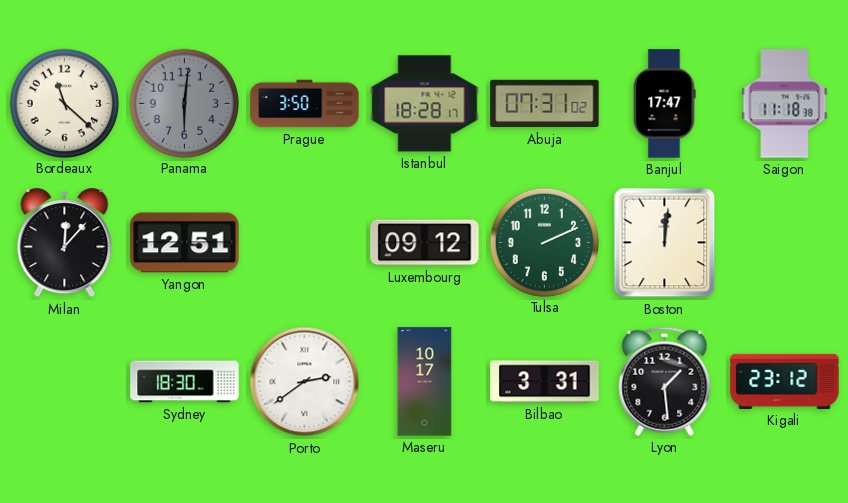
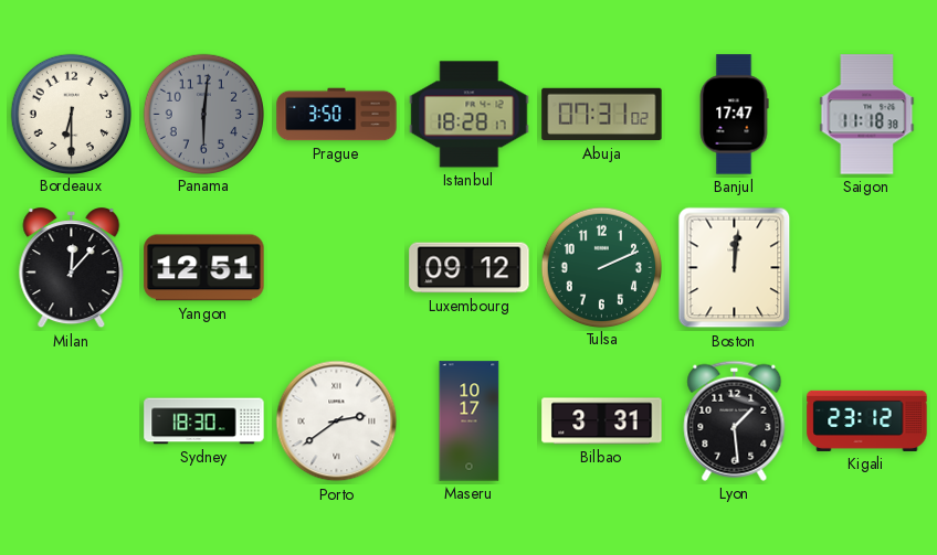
Bordeaux: 11:22 -> 6:30
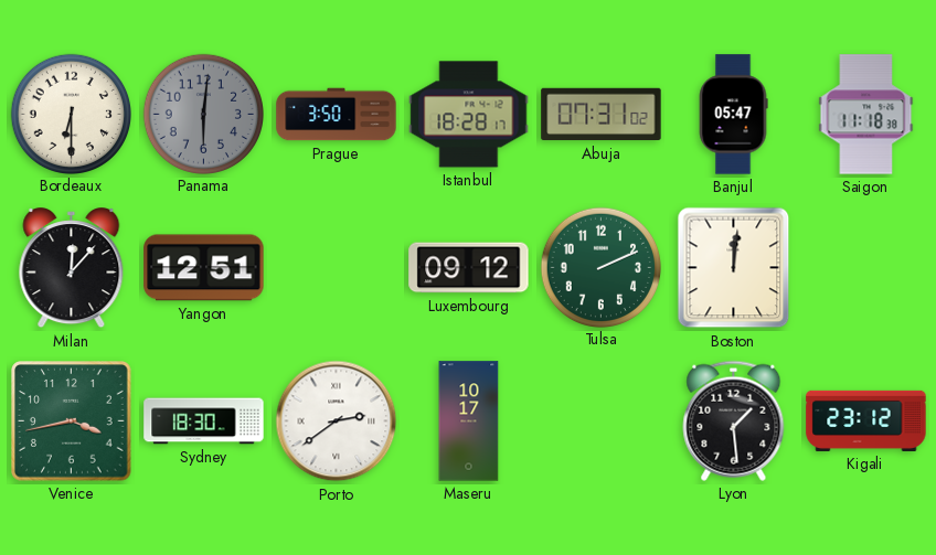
Banjul: 17:47 -> 05:47
Venice: none -> 3:43
Bilbao: 3:31 -> none
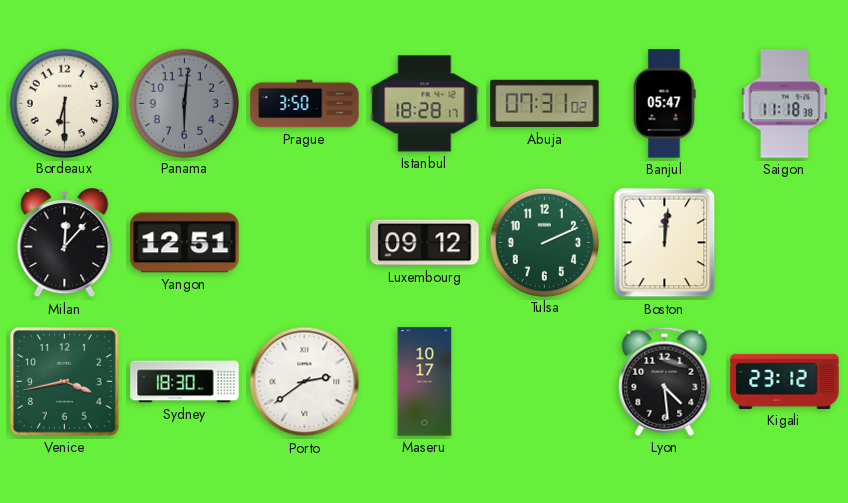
Lyon: 1:29 -> 4:29
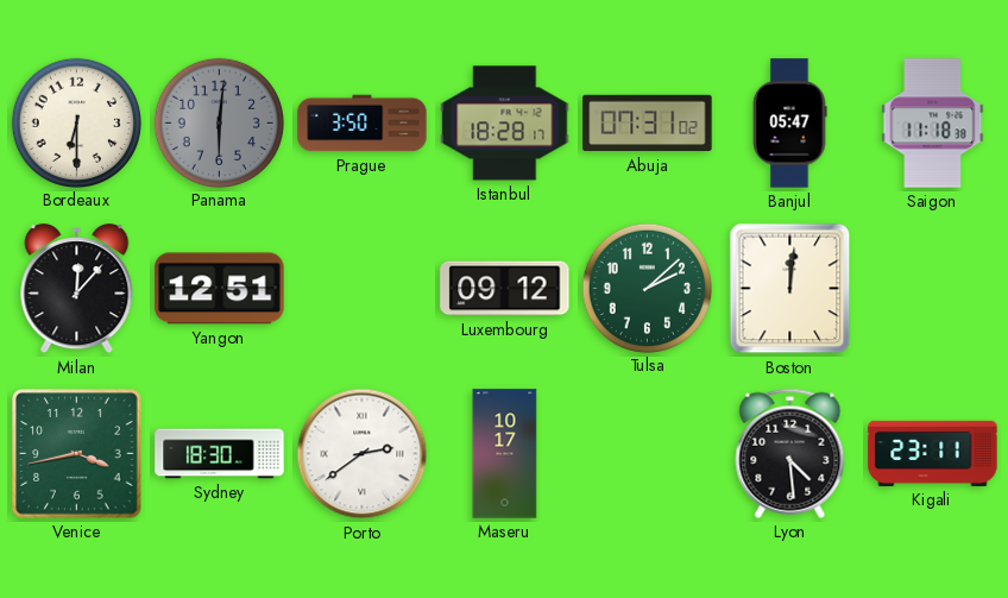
Tulsa: 2:11 -> 2:08
Kigali: 23:12 -> 23:11
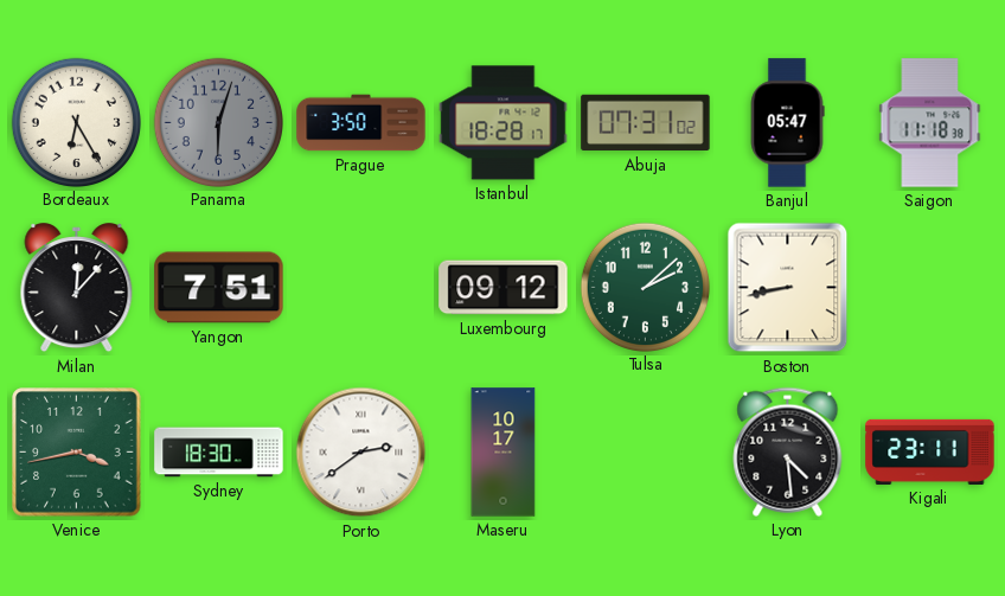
Bordeaux: 6:30 -> 6:25
Panama: 6:01 -> 6:03
Yangon: 12:51 -> 7:51
Boston: 12:01 -> 8:43
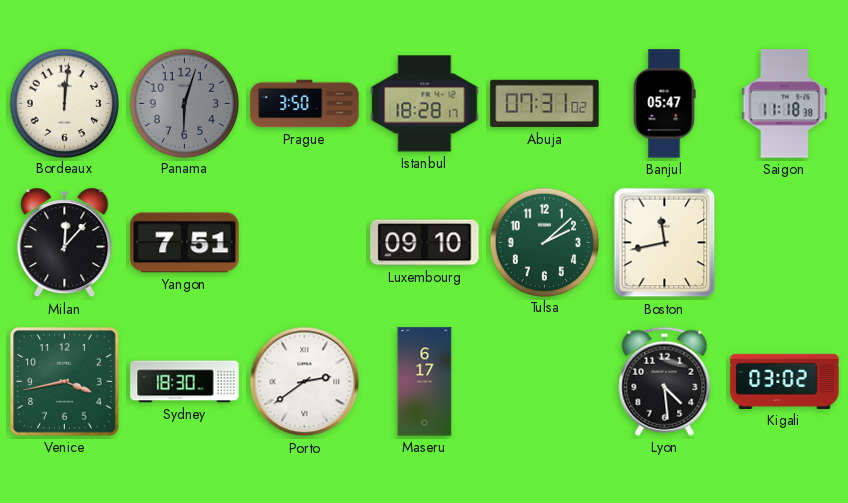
Bordeaux: 6:25 -> 12:01
Luxembourg: 09:12 -> 09:10
Boston: 8:43 -> 11:43
Maseru: 10:17 -> 6:17
Kigali: 23:11 -> 03:02
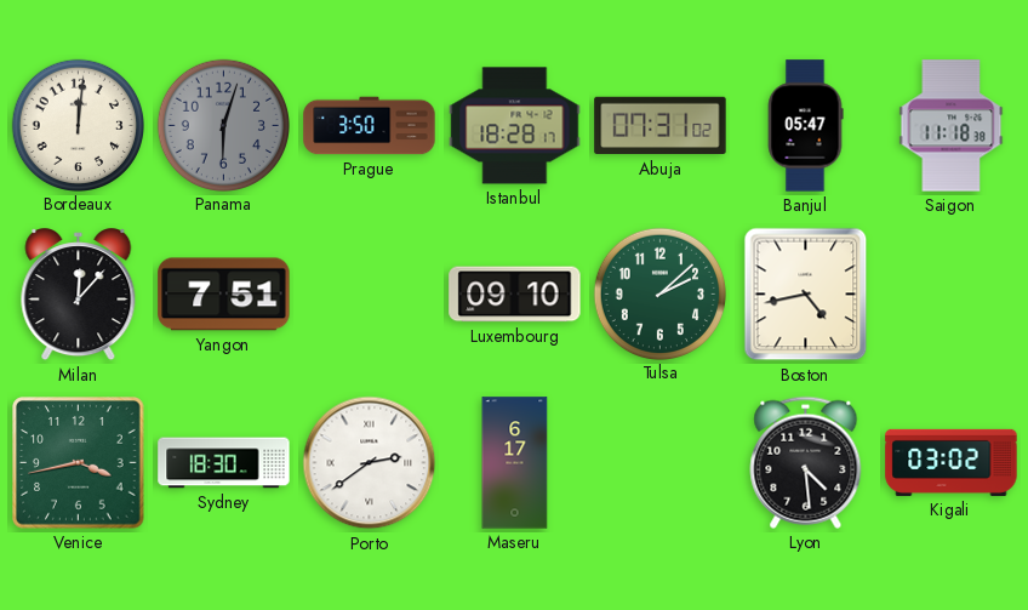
Boston: 11:43 -> 4:43
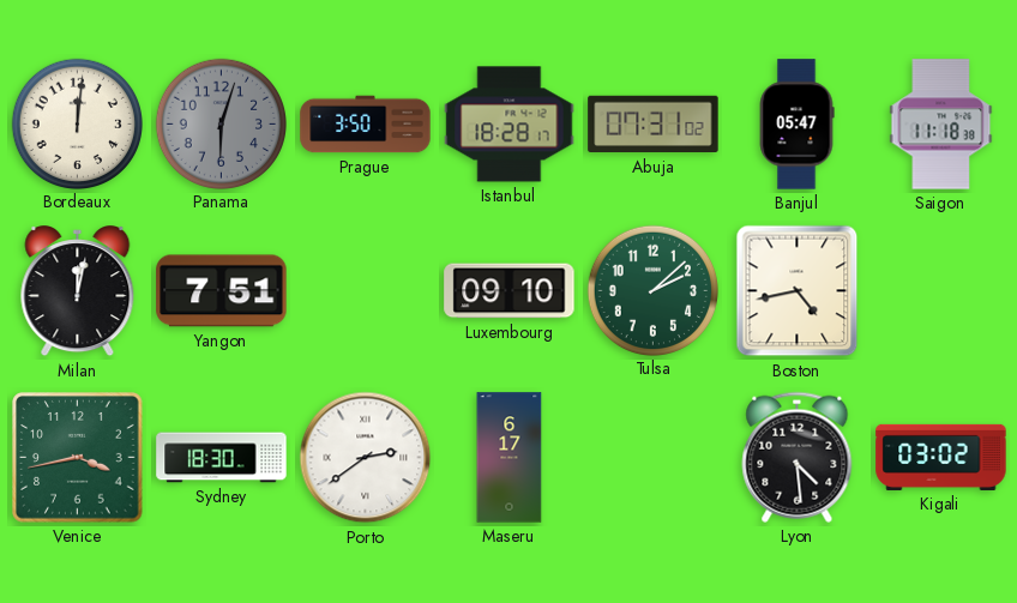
Milan: 12:07 -> 12:02
